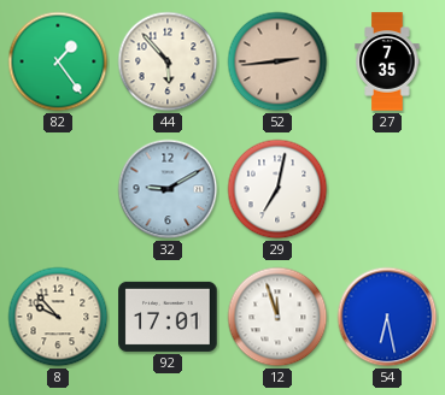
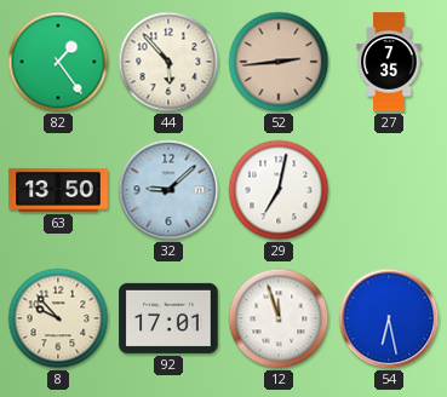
63: none -> 13:50
32: 9:10 -> 9:08
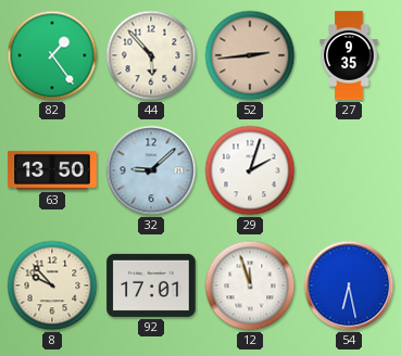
27: 7:35 -> 9:35
29: 7:02 -> 2:03
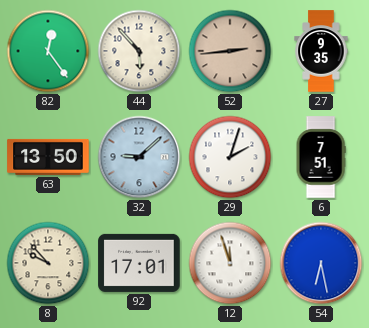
82: 1:24 -> 12:24
6: none -> 7:51
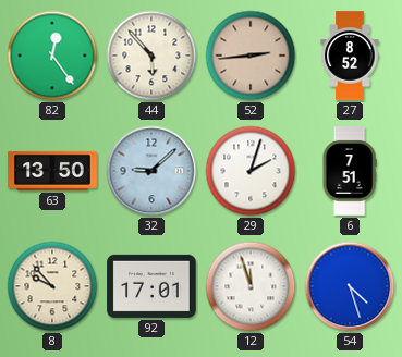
27: 9:35 -> 8:52
54: 6:28 -> 4:27
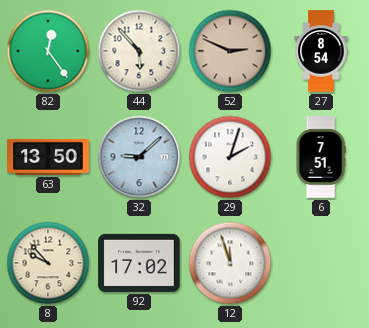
52: 2:44 -> 2:49
27: 8:52 -> 8:54
92: 17:01 -> 17:02
54: 4:27 -> none
